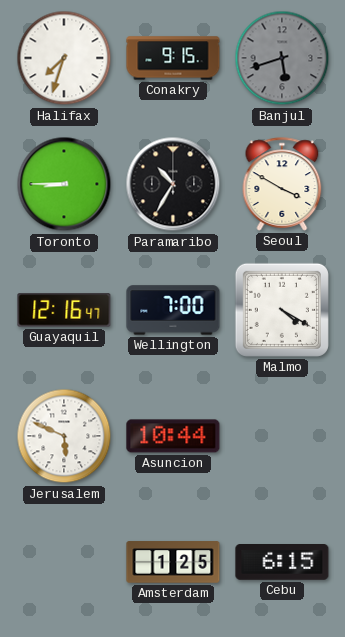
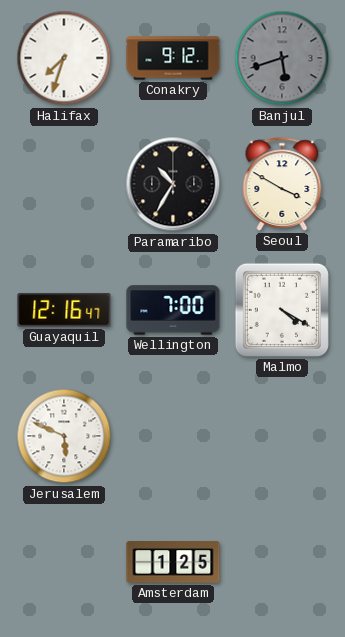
Conakry: 9:15 -> 9:12
Toronto: 8:45 -> none
Asuncion: 10:44 -> none
Cebu: 6:15 -> none
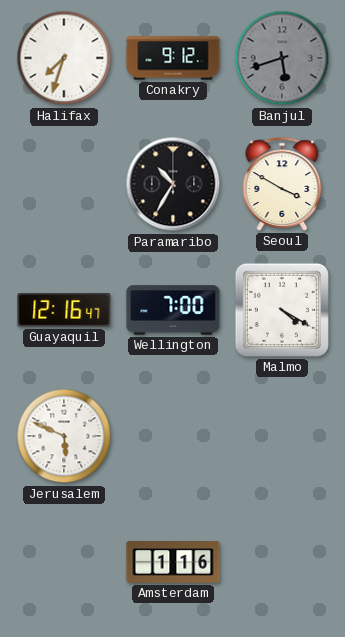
Amsterdam: 1:25 -> 1:16
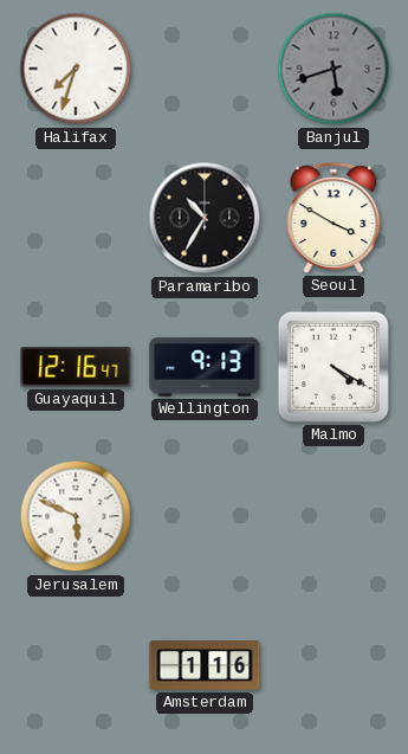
Conakry: 9:12 -> none
Wellington: 7:00 -> 9:13
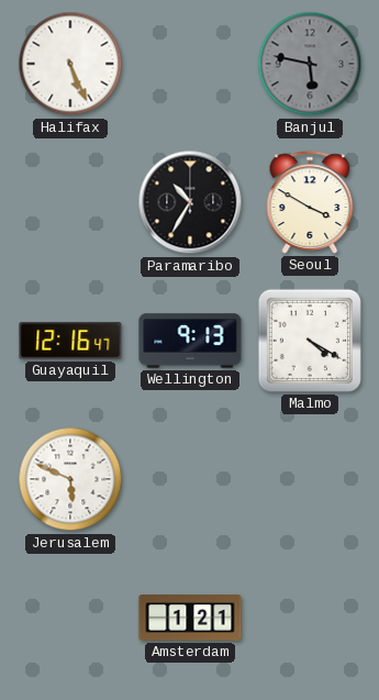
Halifax: 7:33 -> 5:26
Banjul: 5:42 -> 5:47
Amsterdam: 1:16 -> 1:21
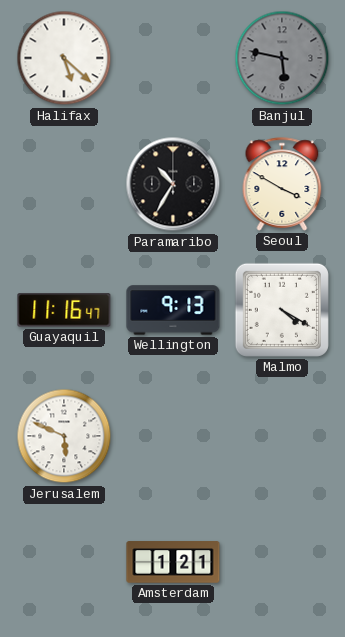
Halifax: 5:26 -> 5:22
Guayaquil: 12:16 -> 11:16
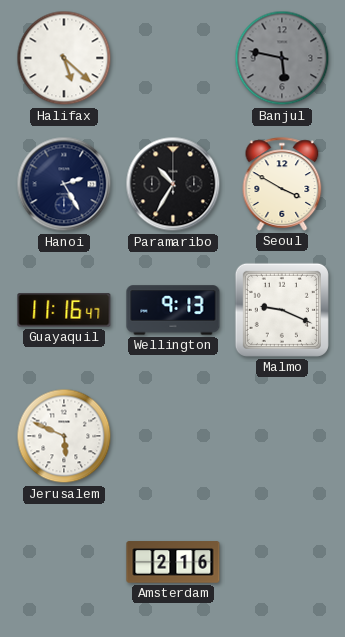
Hanoi: none -> 2:25
Malmo: 4:20 -> 9:19
Amsterdam: 1:21 -> 2:16
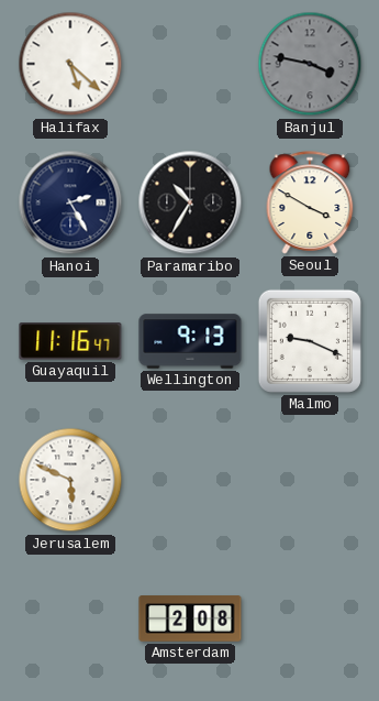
Banjul: 5:47 -> 3:47
Amsterdam: 2:16 -> 2:08
